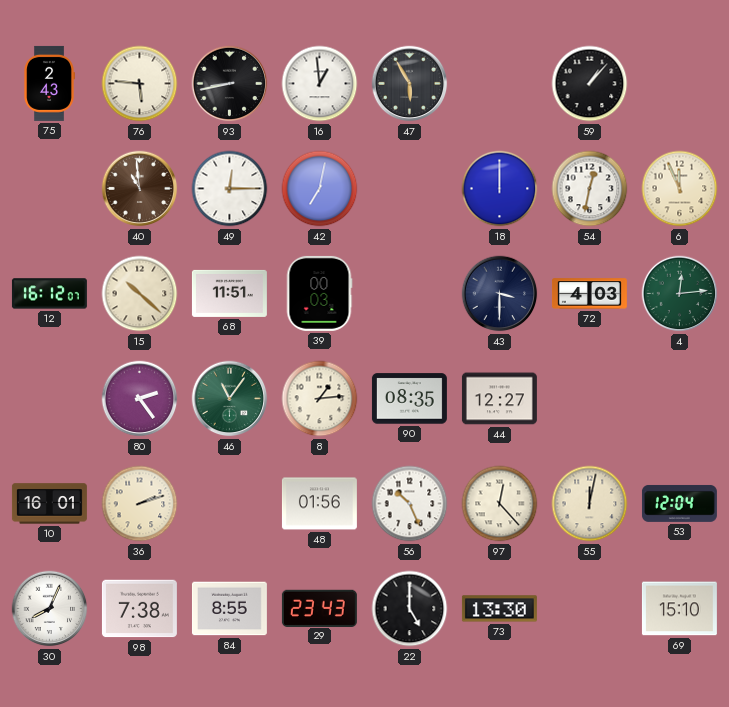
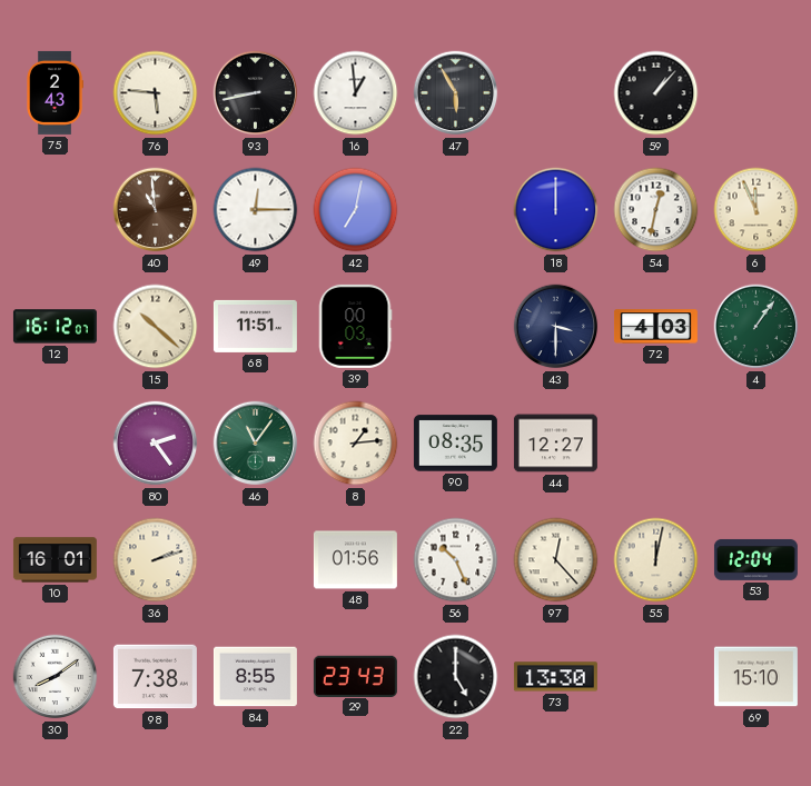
4: 12:14 -> 1:06
30: 8:04 -> 8:09
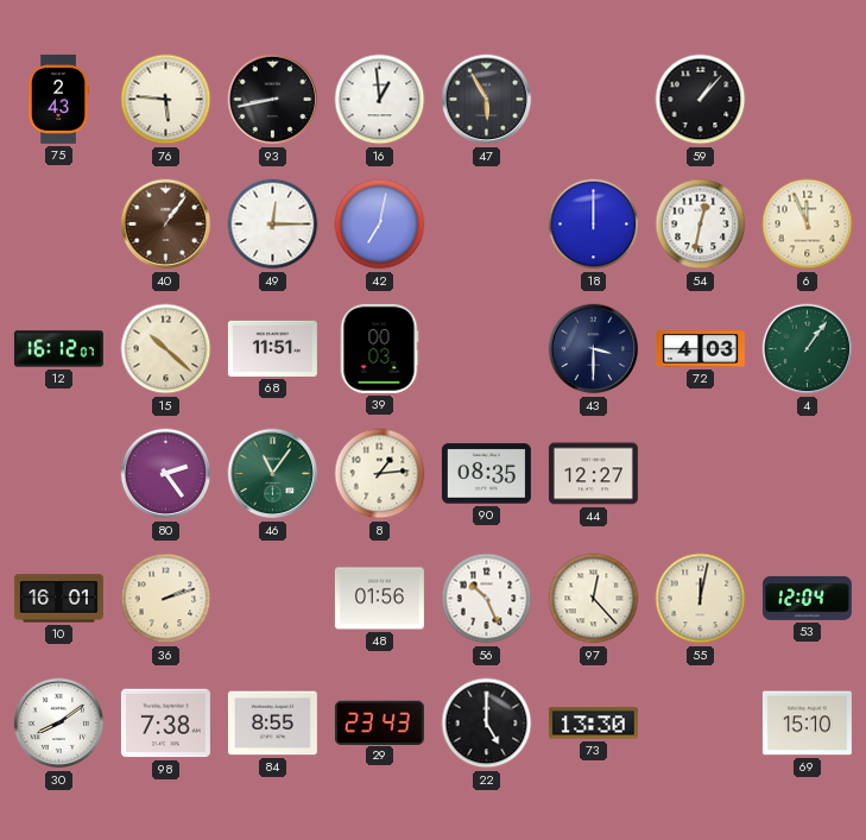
40: 10:59 -> 1:06
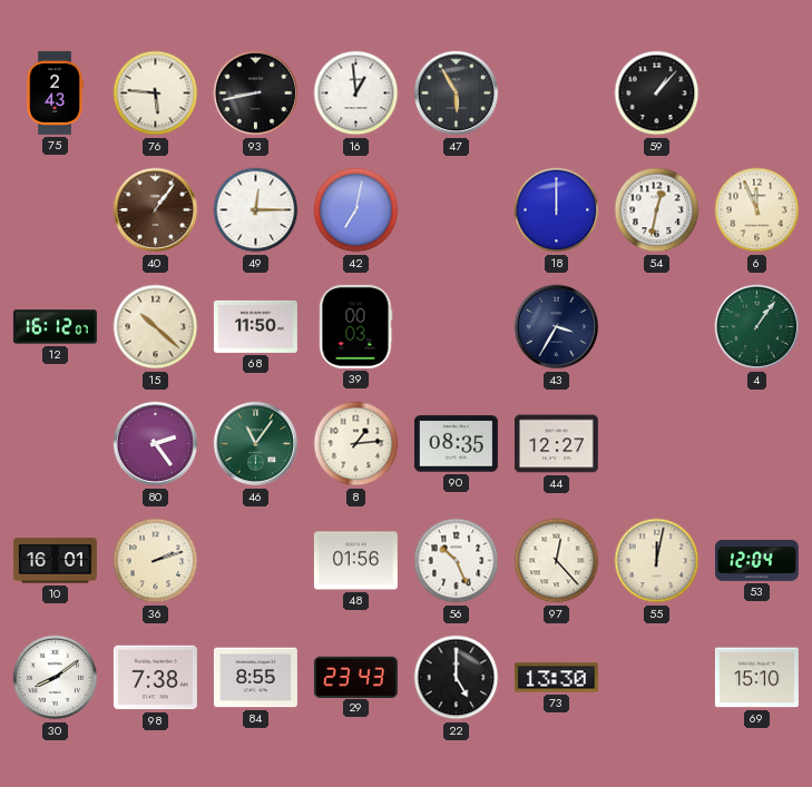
68: 11:51 -> 11:50
43: 3:30 -> 3:35
72: 4:03 -> none
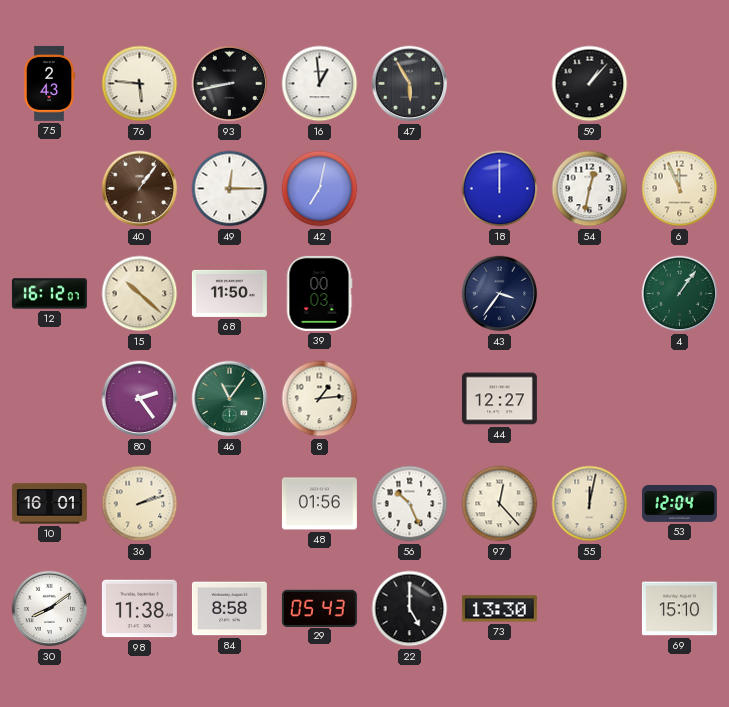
43: 3:35 -> 3:36
90: 08:35 -> none
98: 7:38 -> 11:38
84: 8:55 -> 8:58
29: 23:43 -> 05:43
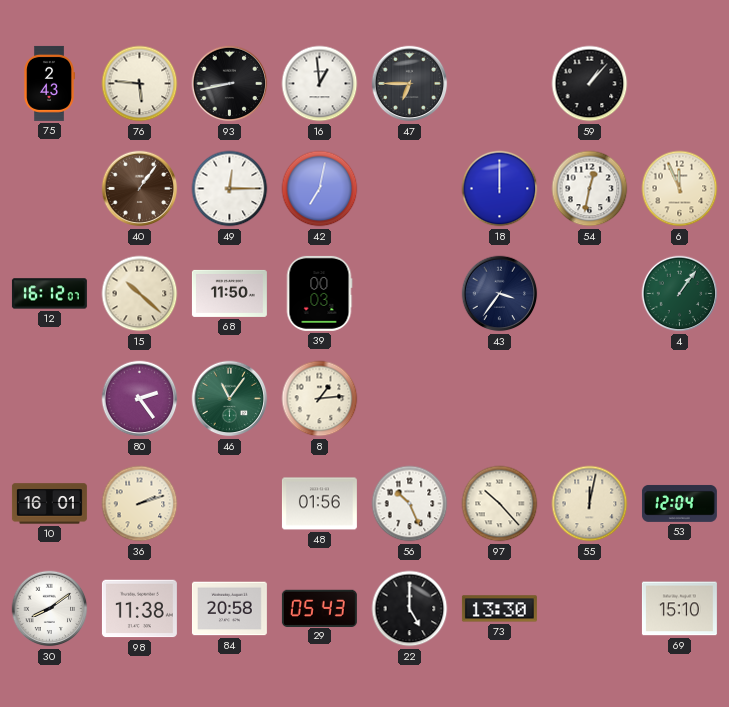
47: 5:55 -> 6:45
44: 12:27 -> none
97: 12:23 -> 10:23
84: 8:58 -> 20:58
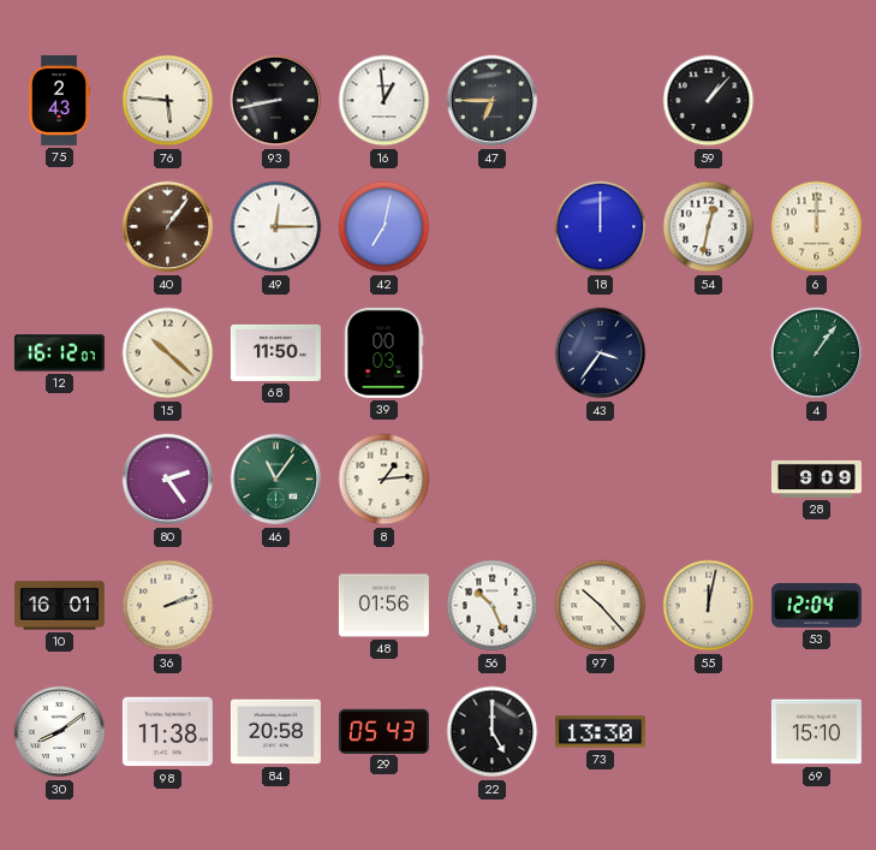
6: 11:56 -> 12:00
28: none -> 9:09
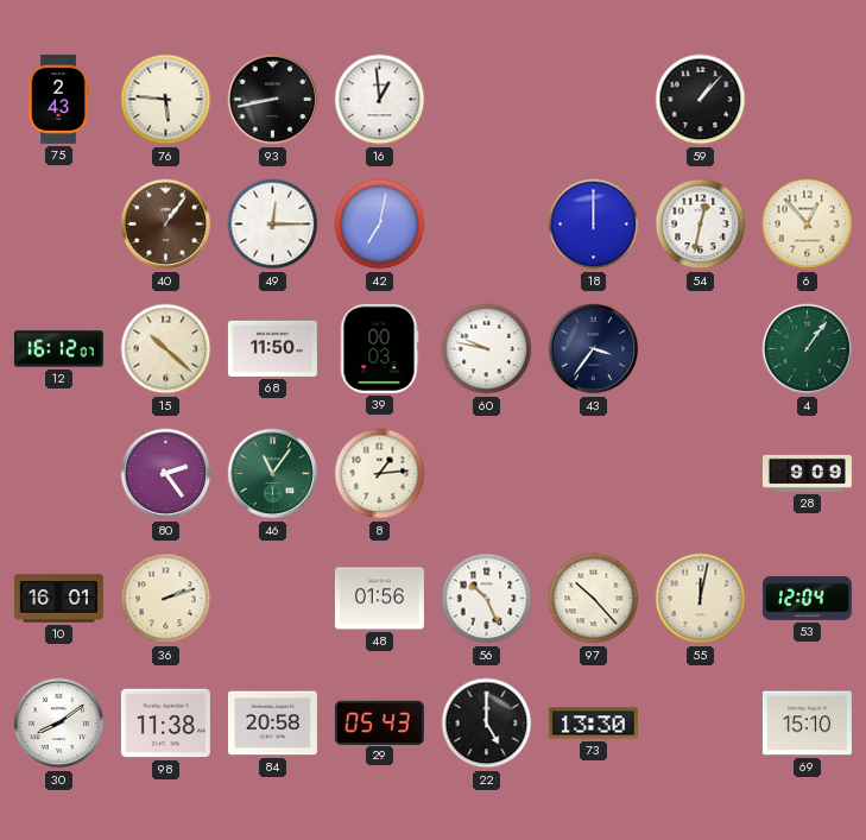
47: 6:45 -> none
6: 12:00 -> 12:53
60: none -> 9:47
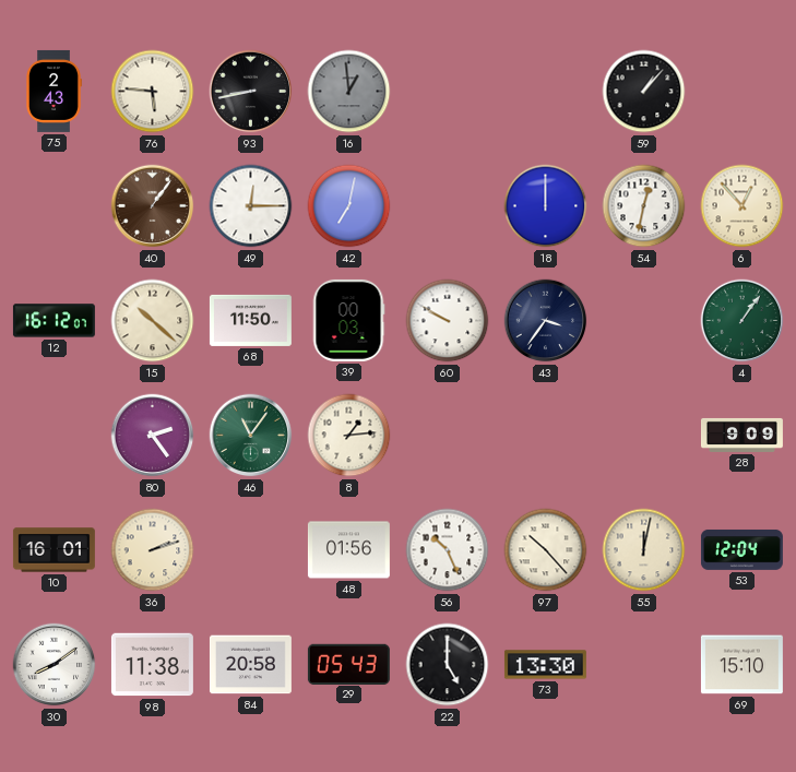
16 dial: white -> grey
60: 9:47 -> 9:50
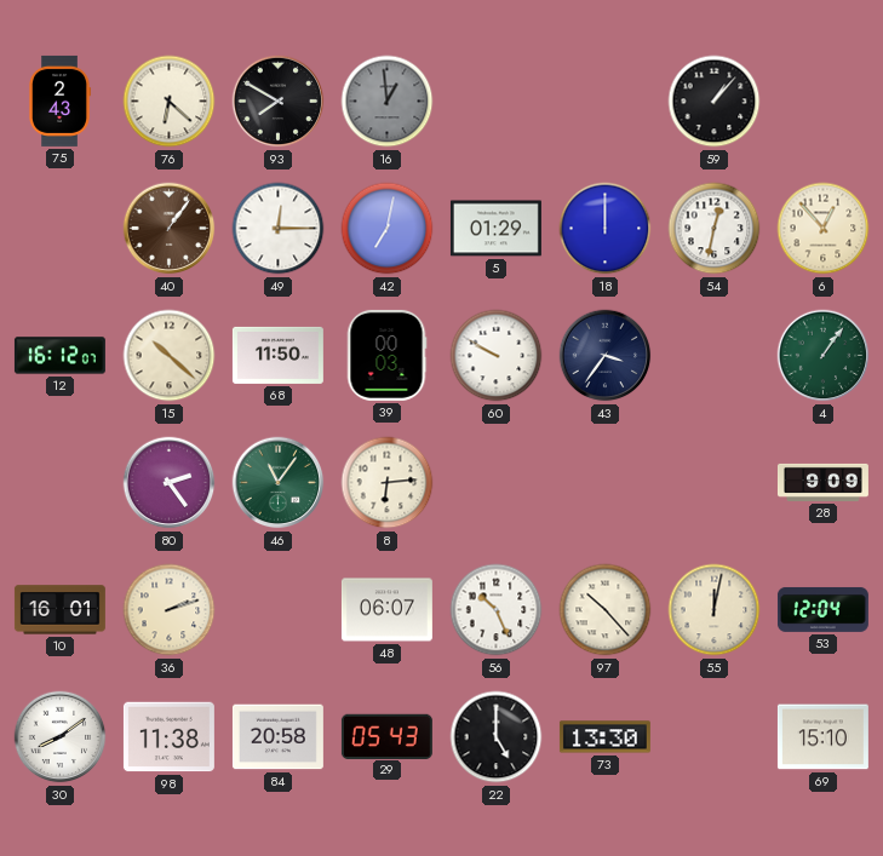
76: 5:46 -> 6:22
93: 8:43 -> 7:50
5: none -> 01:29
8: 1:14 -> 6:14
48: 01:56 -> 06:07
